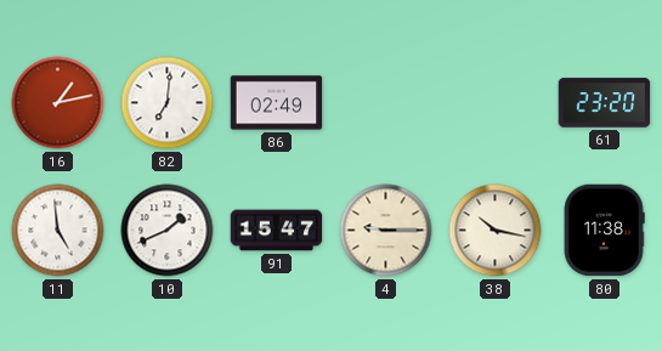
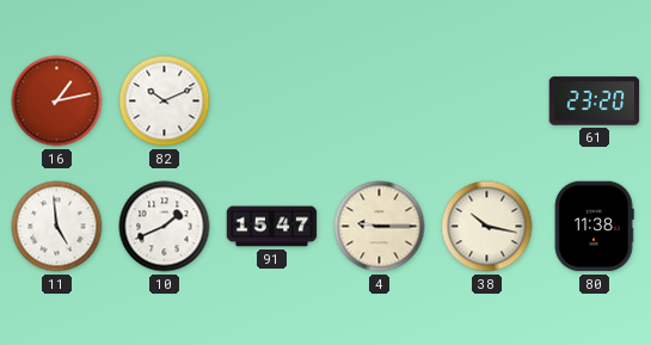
82: 7:01 -> 10:11
86: 02:49 -> none
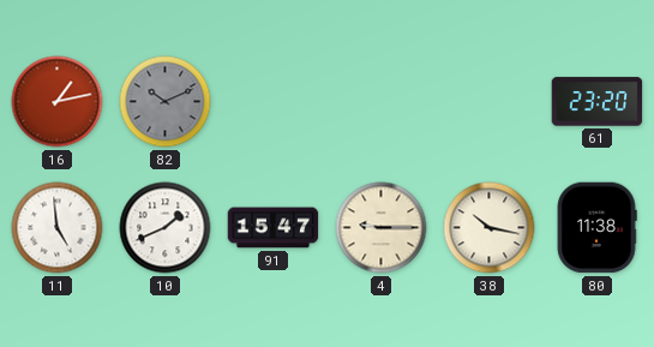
82 dial: white -> grey
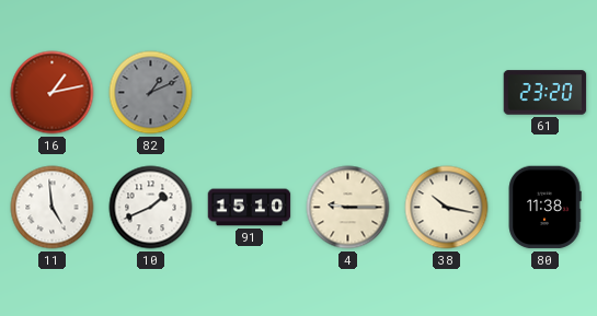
82: 10:11 -> 1:11
91: 15:47 -> 15:10
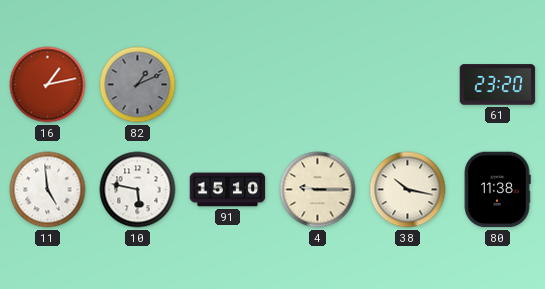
10: 1:41 -> 5:47
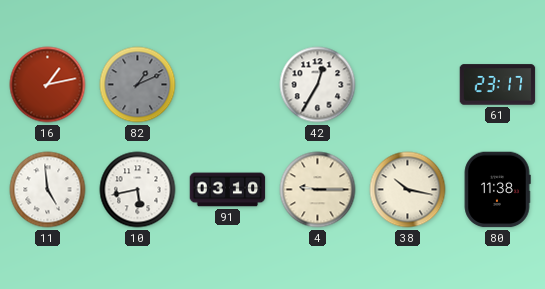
42: none -> 12:35
61: 23:20 -> 23:17
10: 5:47 -> 5:43
91: 15:10 -> 03:10
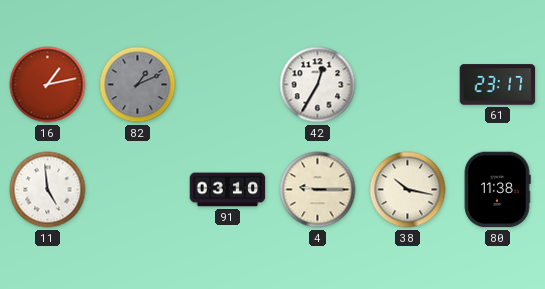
10: 5:43 -> none
